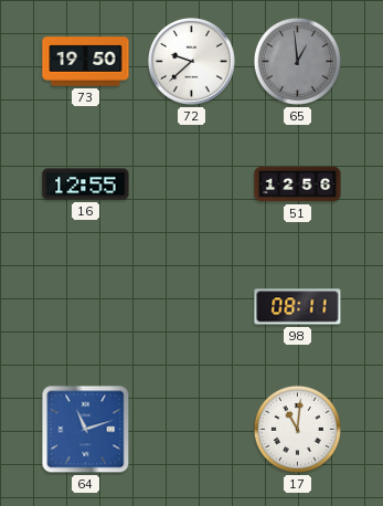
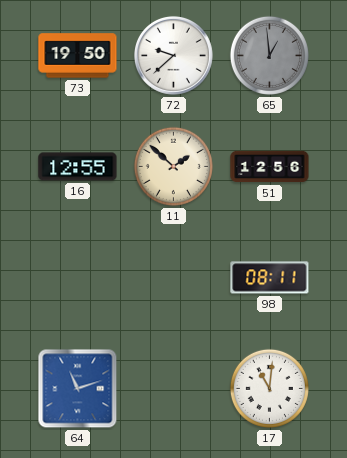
11: none -> 1:52
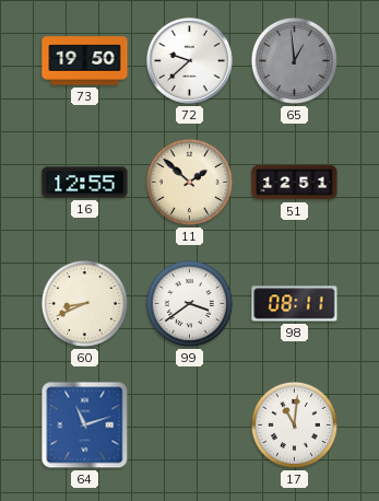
51: 12:56 -> 12:51
60: none -> 8:41
99: none -> 3:39
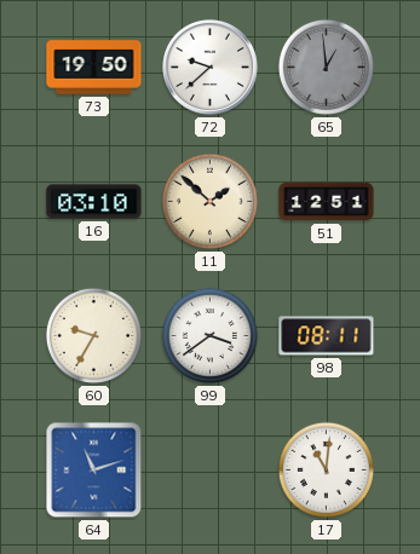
16: 12:55 -> 03:10
60: 8:41 -> 9:35
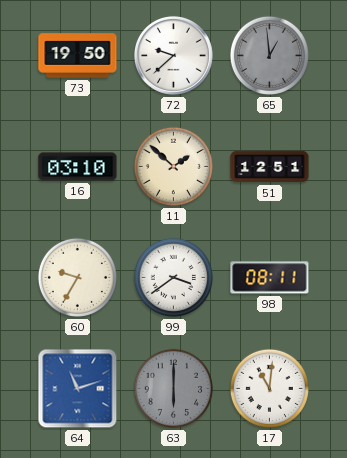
63: none -> 6:00
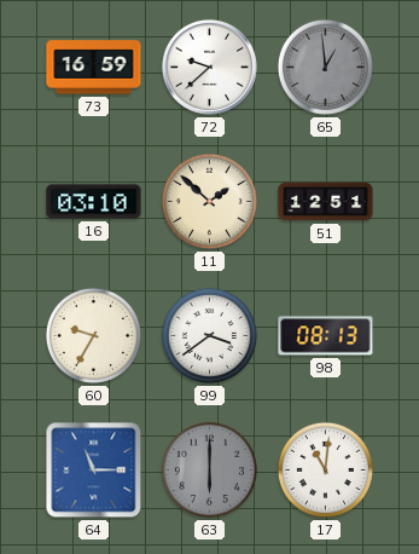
73: 19:50 -> 16:59
98: 08:11 -> 08:13
64: 11:12 -> 11:15
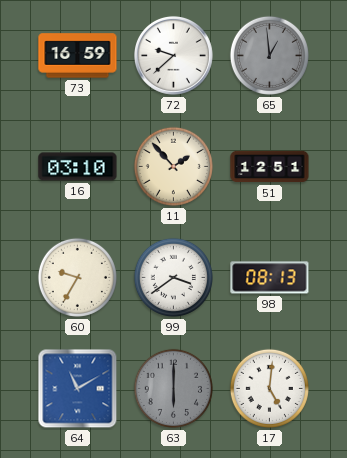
11: 1:52 -> 1:53
64: 11:15 -> 11:10
17: 11:01 -> 5:01
